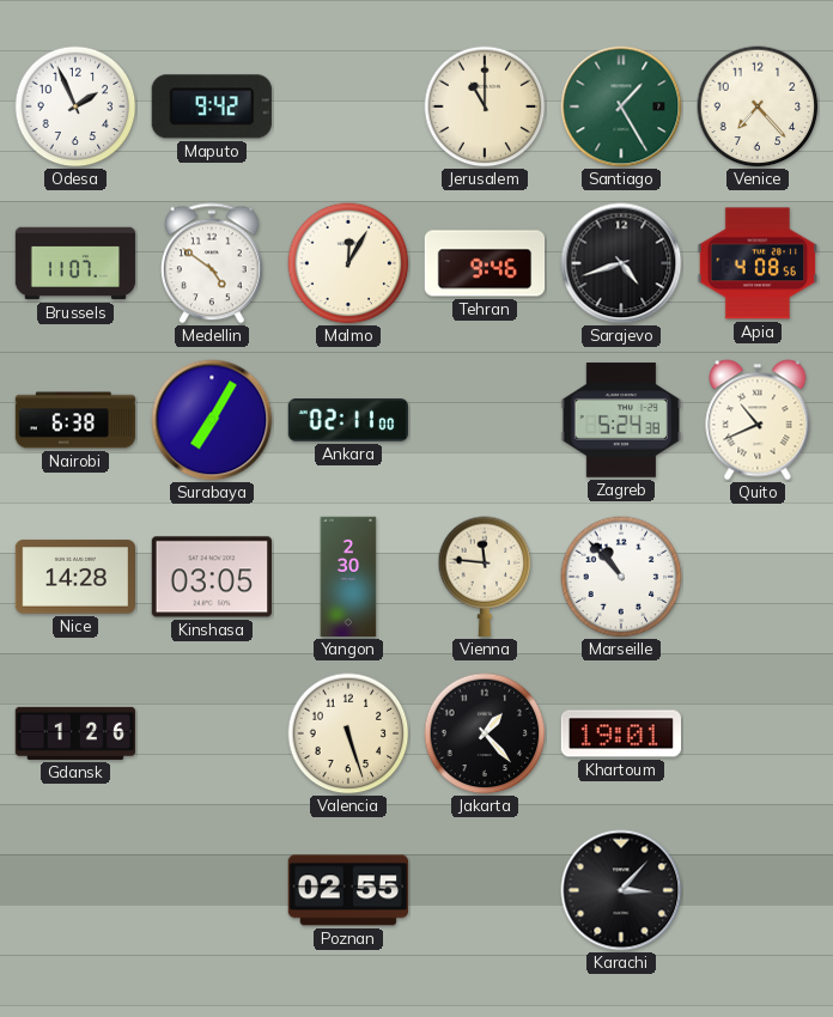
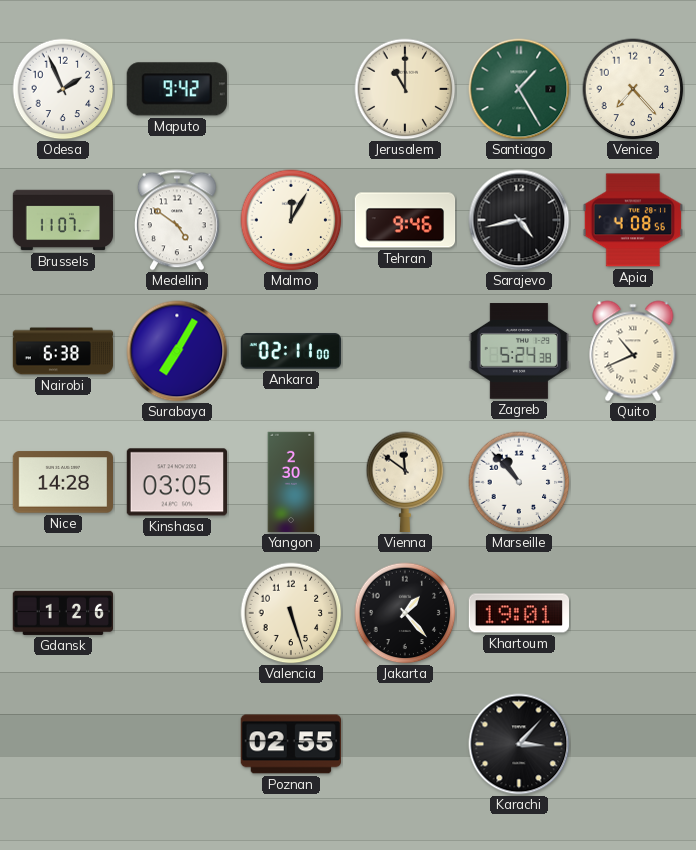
Sarajevo: 4:42 -> 4:43
Vienna: 11:46 -> 11:51
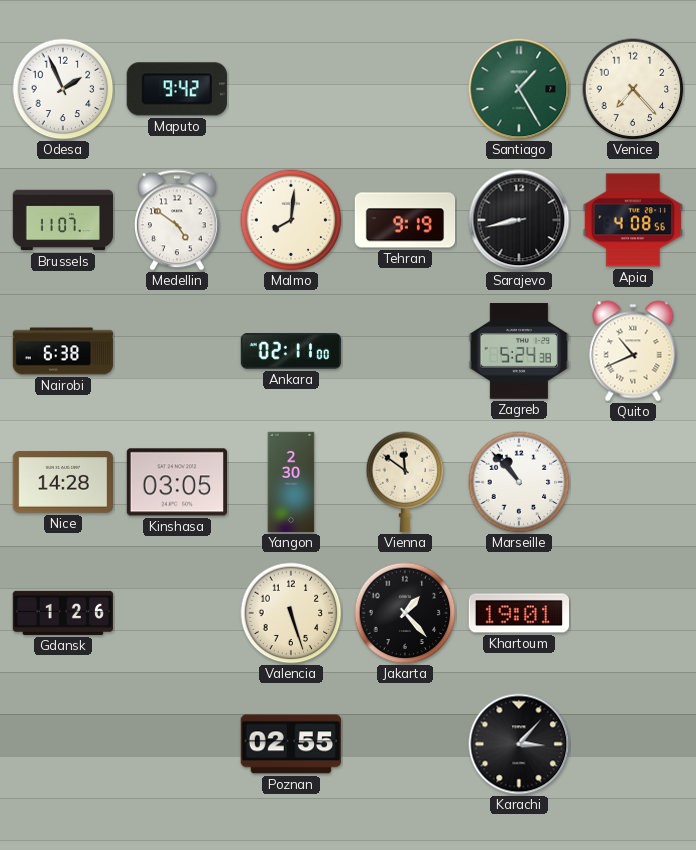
Jerusalem: 11:00 -> none
Malmo: 12:05 -> 8:01
Tehran: 9:46 -> 9:19
Sarajevo: 4:43 -> 8:43
Surabaya: 7:05 -> none
